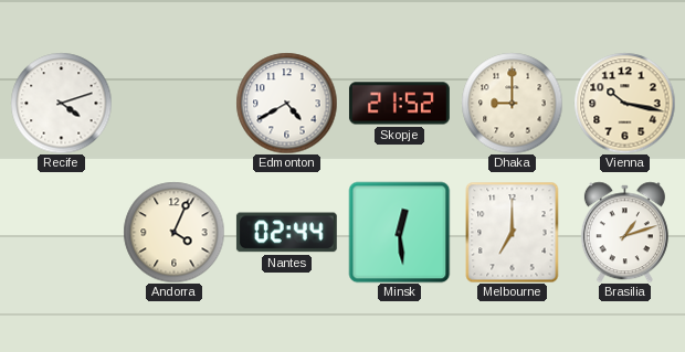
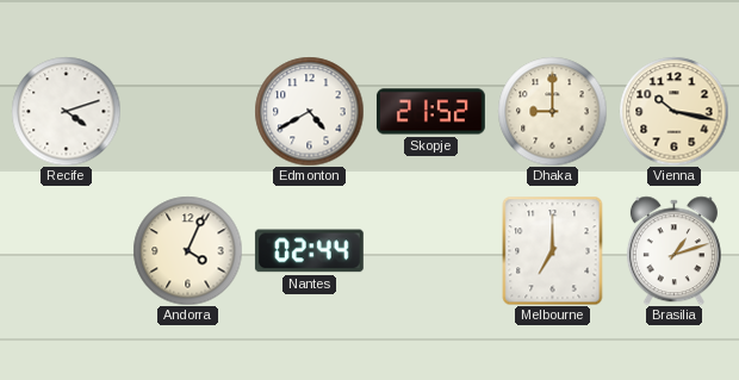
Minsk: 12:29 -> none
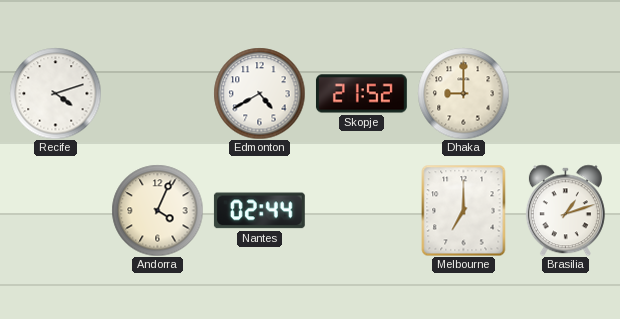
Vienna: 10:17 -> none
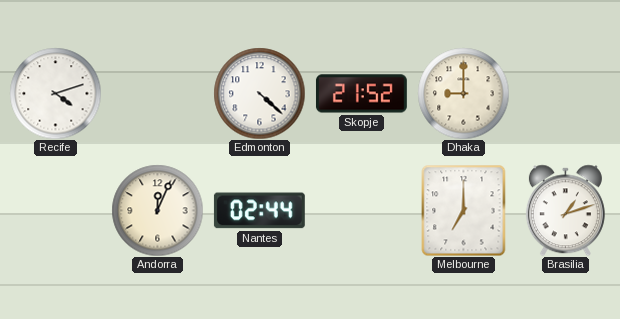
Edmonton: 4:40 -> 4:22
Andorra: 4:04 -> 12:04
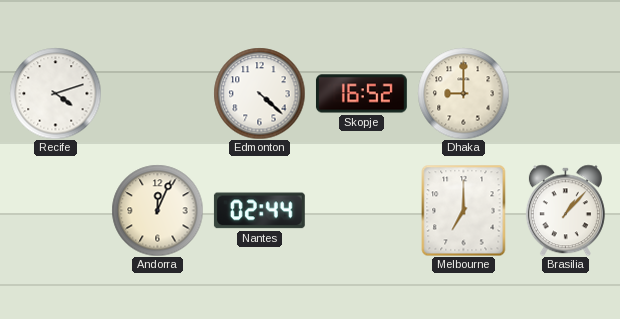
Skopje: 21:52 -> 16:52
Brasilia: 1:12 -> 1:07
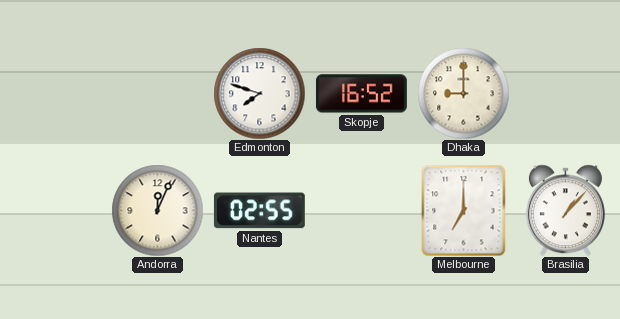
Recife: 4:12 -> none
Edmonton: 4:22 -> 7:48
Nantes: 02:44 -> 02:55
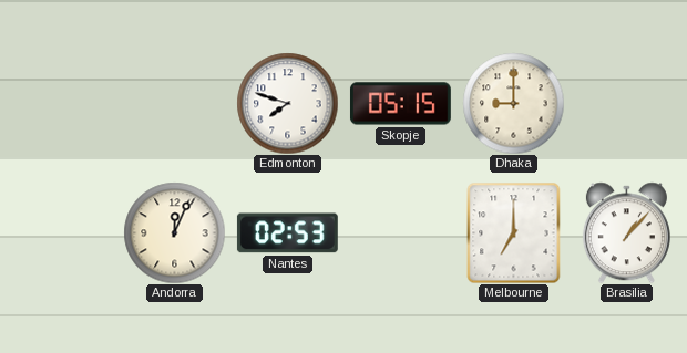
Skopje: 16:52 -> 05:15
Nantes: 02:55 -> 02:53
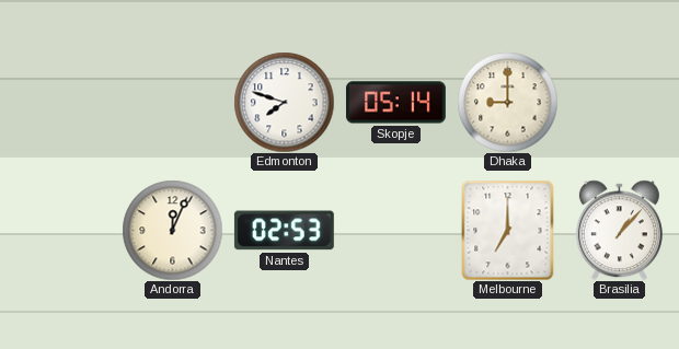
Skopje: 05:15 -> 05:14
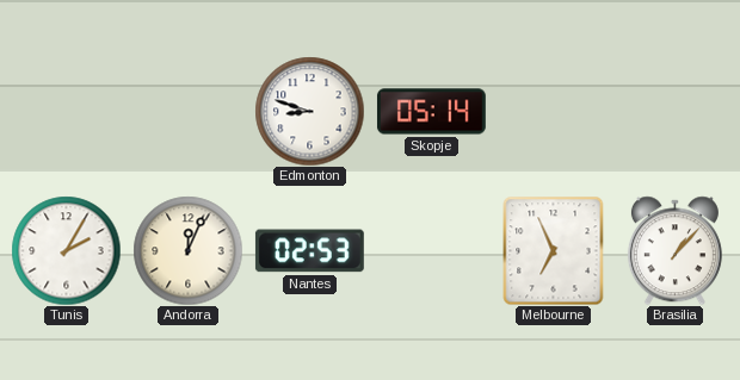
Edmonton: 7:48 -> 8:48
Dhaka: 9:00 -> none
Tunis: none -> 2:05
Melbourne: 7:00 -> 6:56
